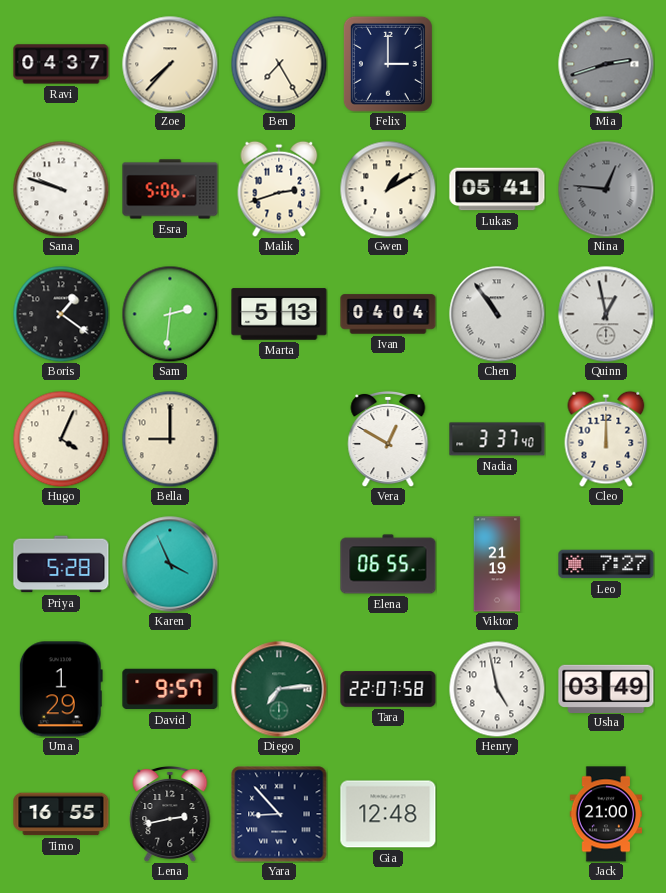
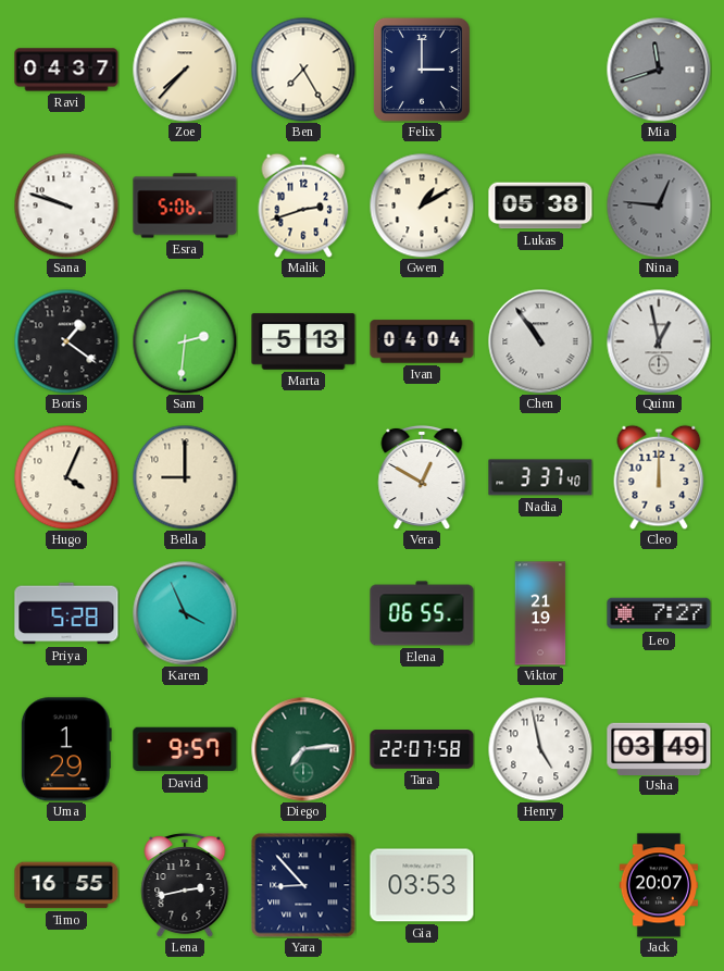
Mia: 2:42 -> 11:42
Lukas: 05:41 -> 05:38
Gia: 12:48 -> 03:53
Jack: 21:00 -> 20:07
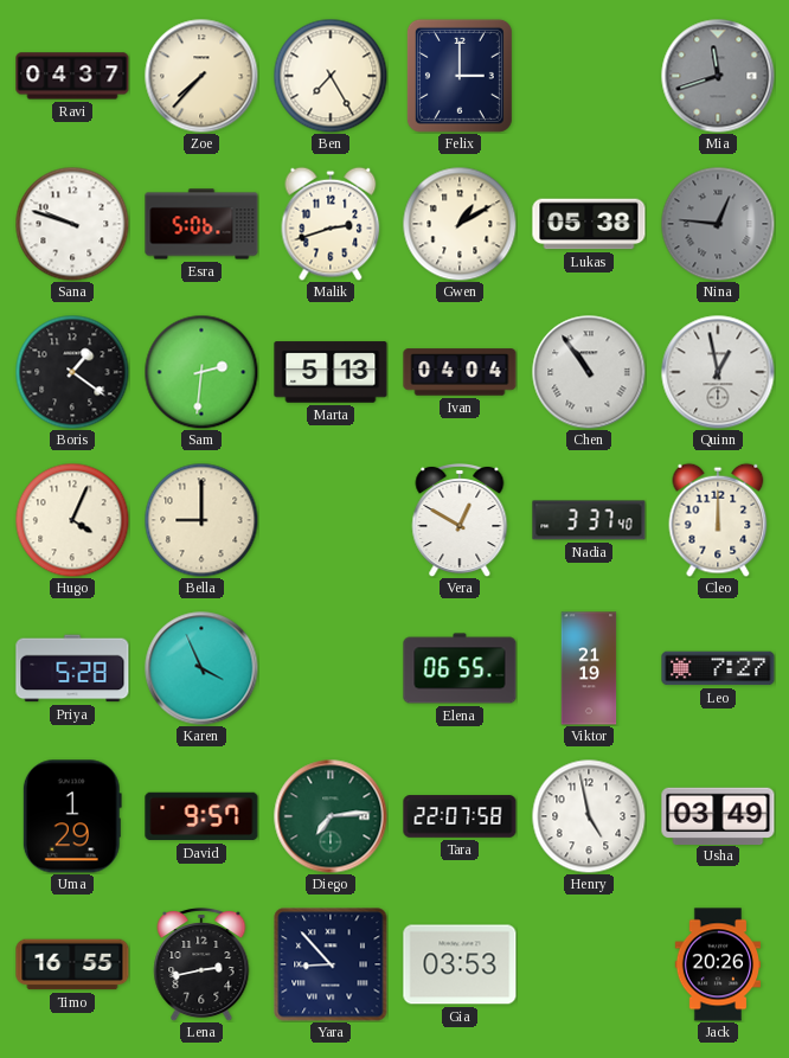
Jack: 20:07 -> 20:26
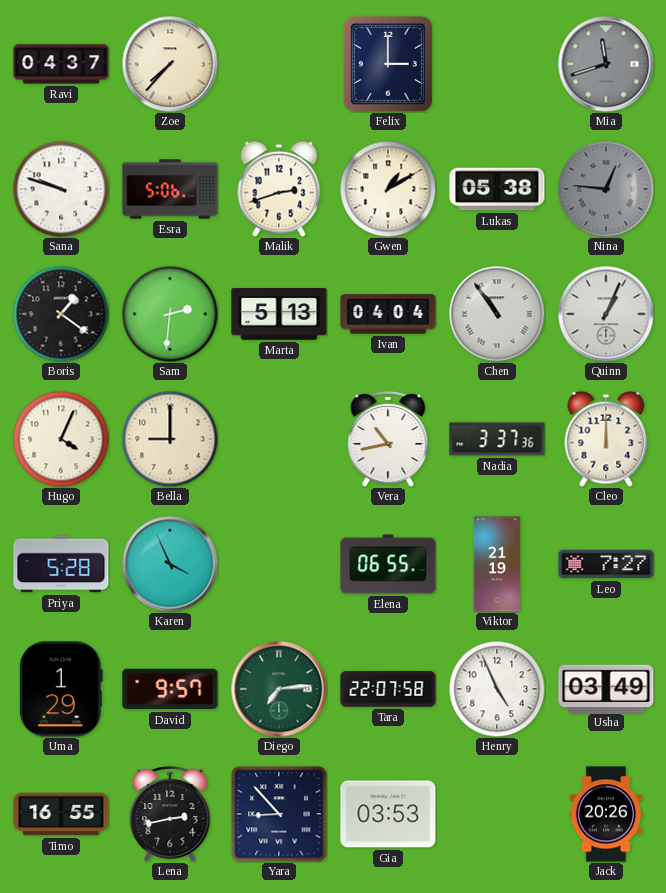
Ben: 7:25 -> none
Quinn: 12:58 -> 1:04
Vera: 12:50 -> 10:43
Nadia: 3:37:40 -> 3:37:36
Henry: 4:58 -> 4:56
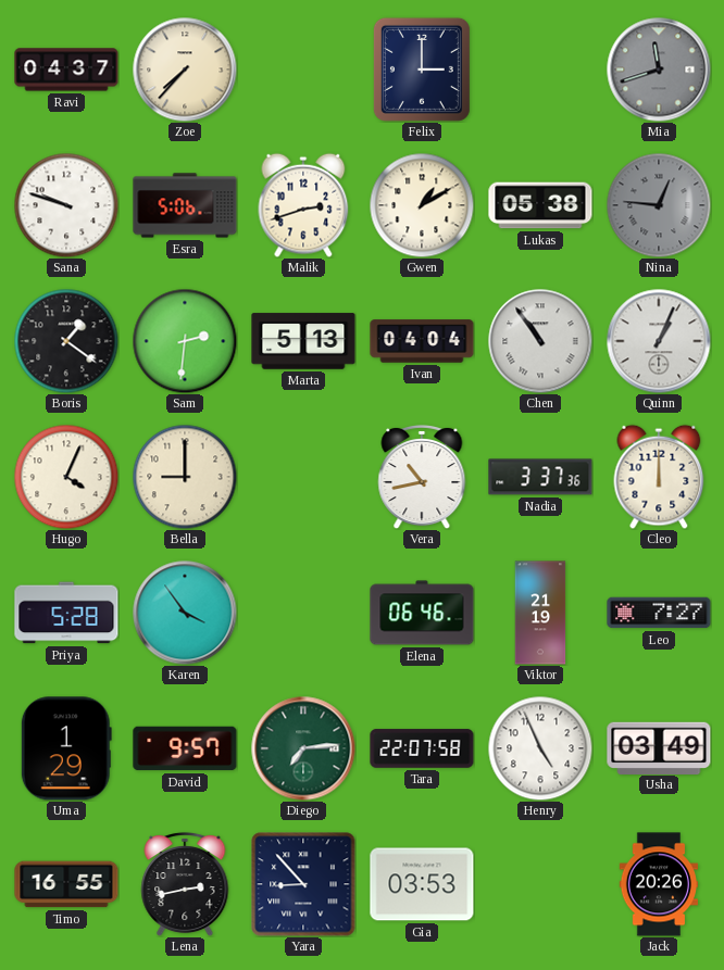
Karen: 3:56 -> 3:54
Elena: 06:55 -> 06:46
